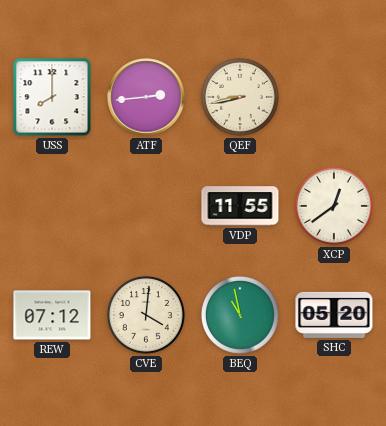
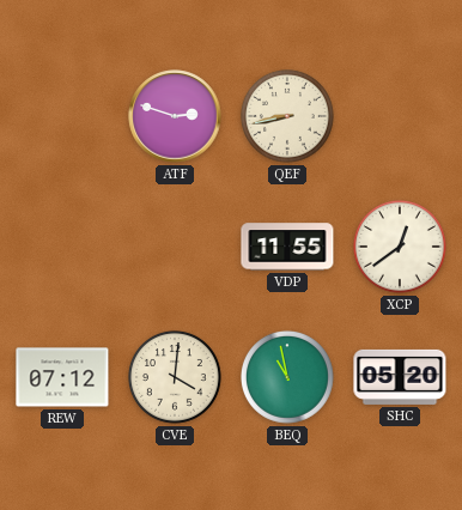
USS: 8:00 -> none
ATF: 2:44 -> 2:48
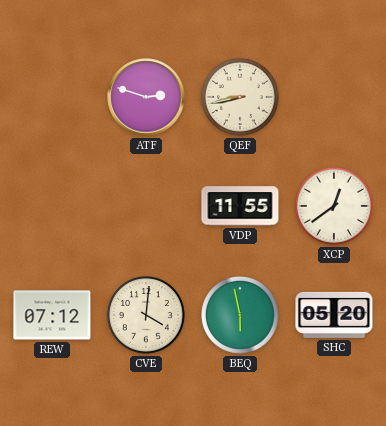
BEQ: 10:58 -> 5:58
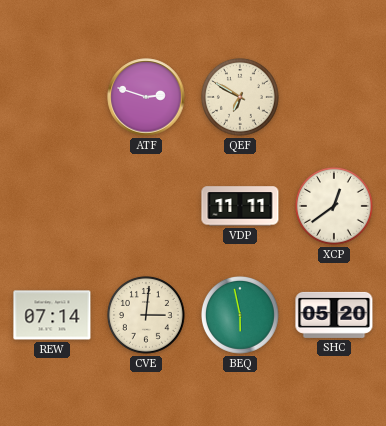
QEF: 8:43 -> 6:50
VDP: 11:55 -> 11:11
REW: 07:12 -> 07:14
CVE: 4:01 -> 3:01
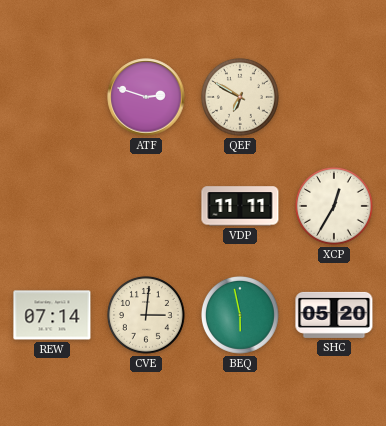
XCP: 12:39 -> 12:35
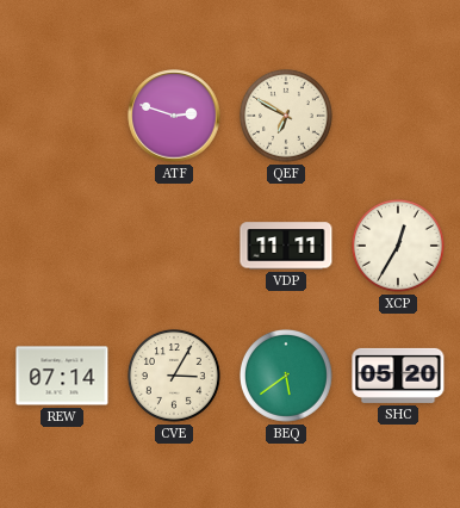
CVE: 3:01 -> 3:05
BEQ: 5:58 -> 5:39
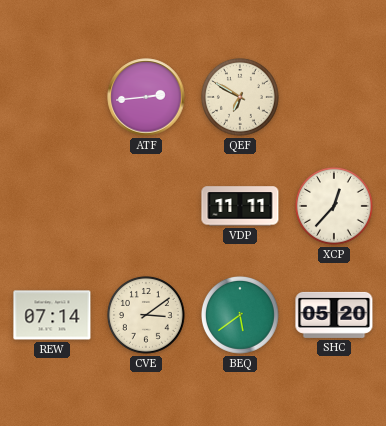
ATF: 2:48 -> 2:44
XCP: 12:35 -> 12:37
CVE: 3:05 -> 3:09
